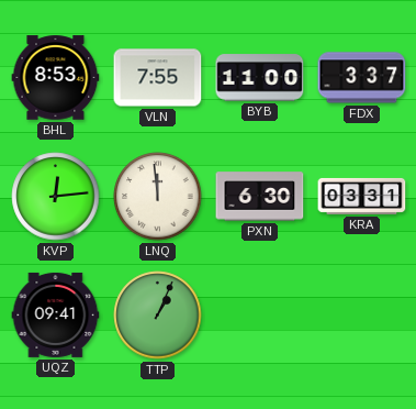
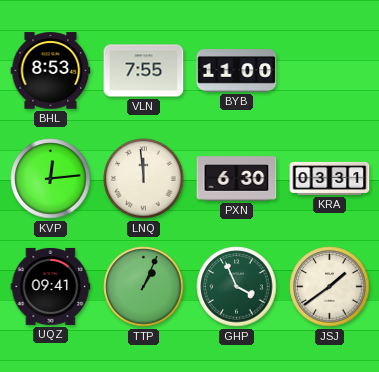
FDX: 3:37 -> none
GHP: none -> 3:56
JSJ: none -> 1:39
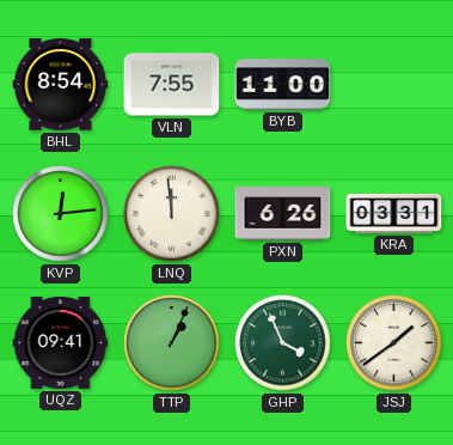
BHL: 8:53 -> 8:54
PXN: 6:30 -> 6:26
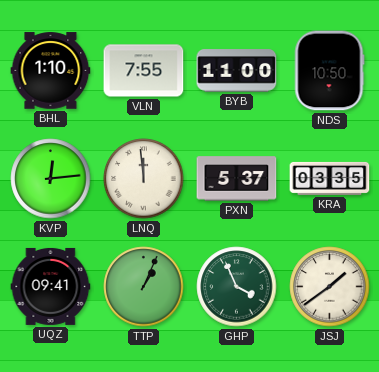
BHL: 8:54 -> 1:10
NDS: none -> 10:50
PXN: 6:26 -> 5:37
KRA: 03:31 -> 03:35
